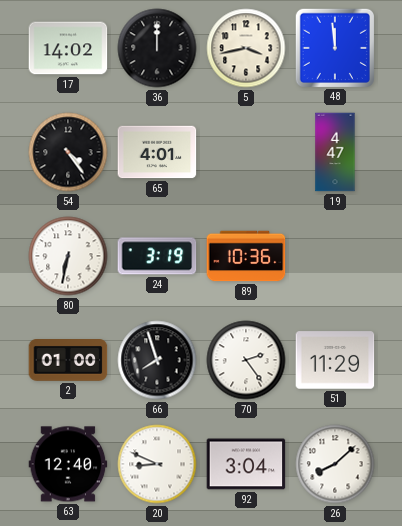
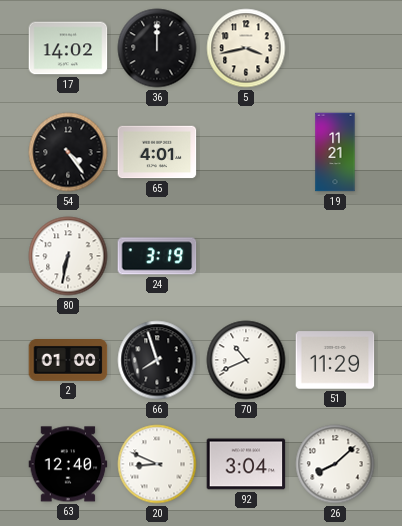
48: 11:59 -> none
19: 4:47 -> 11:21
89: 10:36 -> none
70: 2:24 -> 10:41
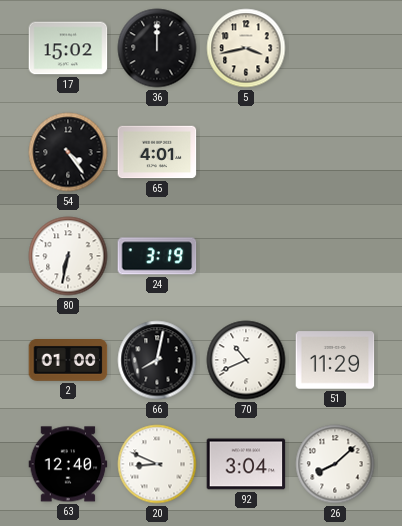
17: 14:02 -> 15:02
19: 11:21 -> none
66: 7:57 -> 8:02
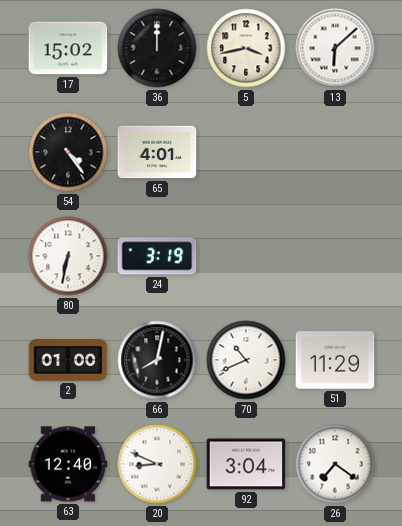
13: none -> 6:08
26: 8:08 -> 7:21
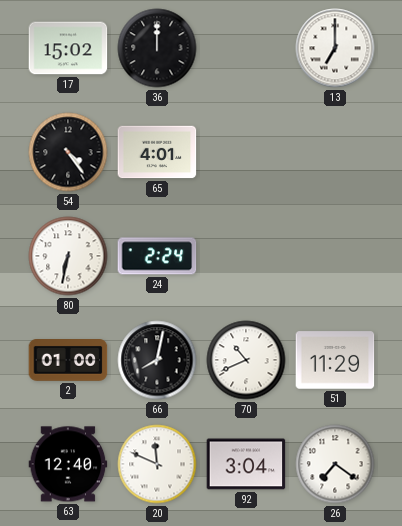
5: 3:43 -> none
13: 6:08 -> 7:00
24: 3:19 -> 2:24
20: 8:49 -> 11:49
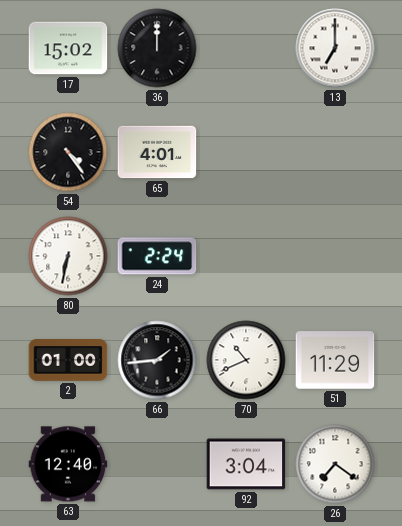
66: 8:02 -> 1:44
20: 11:49 -> none
